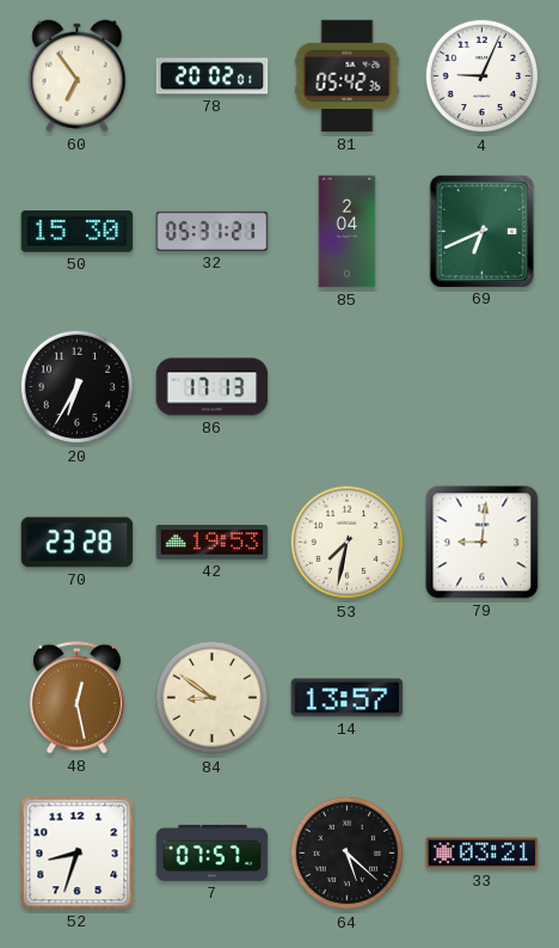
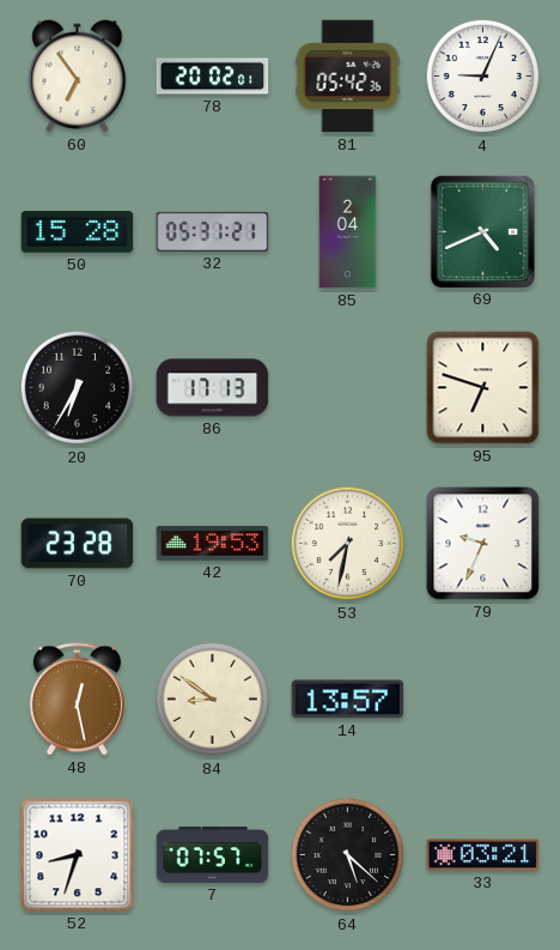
50: 15:30 -> 15:28
69: 6:41 -> 4:41
95: none -> 6:48
79: 9:01 -> 9:34
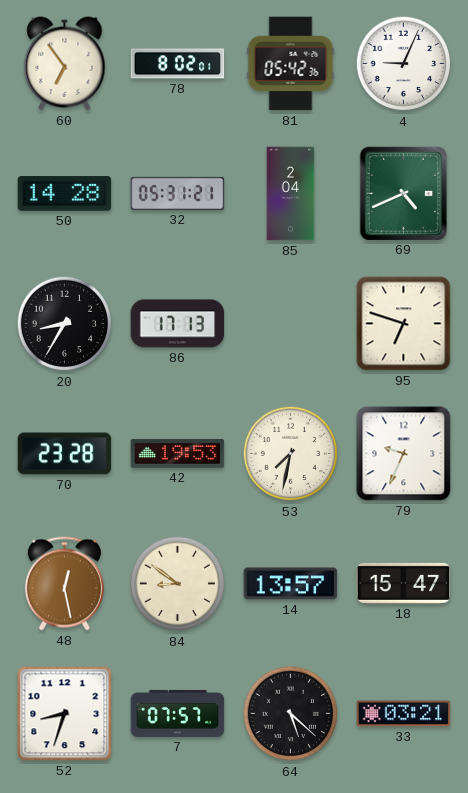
78: 20:02 -> 8:02
50: 15:28 -> 14:28
20: 6:35 -> 8:35
18: none -> 15:47
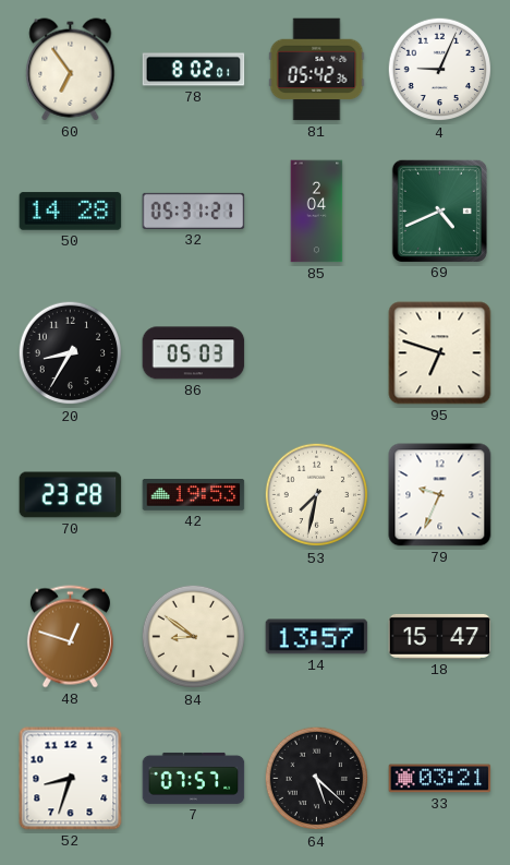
86: 17:13 -> 05:03
48: 12:28 -> 12:48
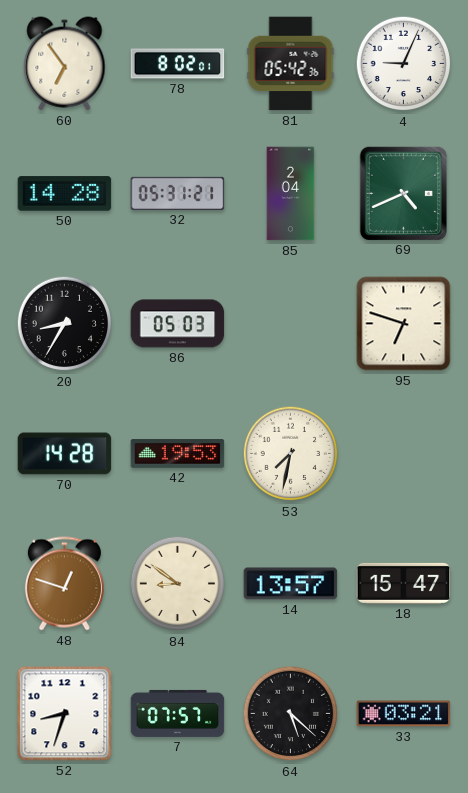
70: 23:28 -> 14:28
79: 9:34 -> none
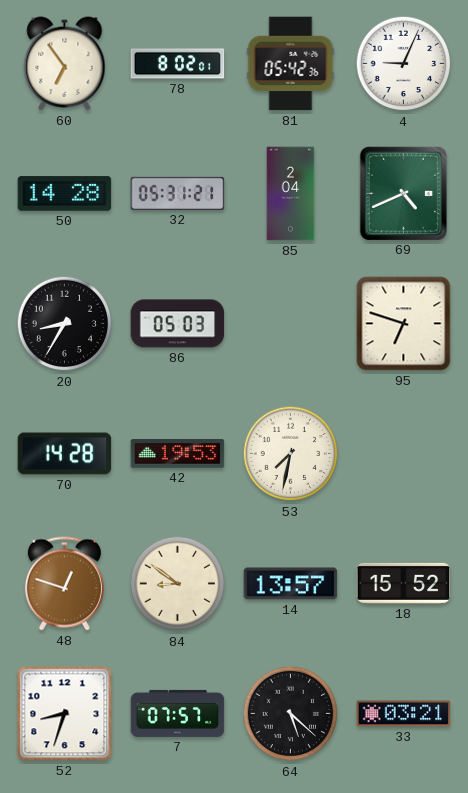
18: 15:47 -> 15:52
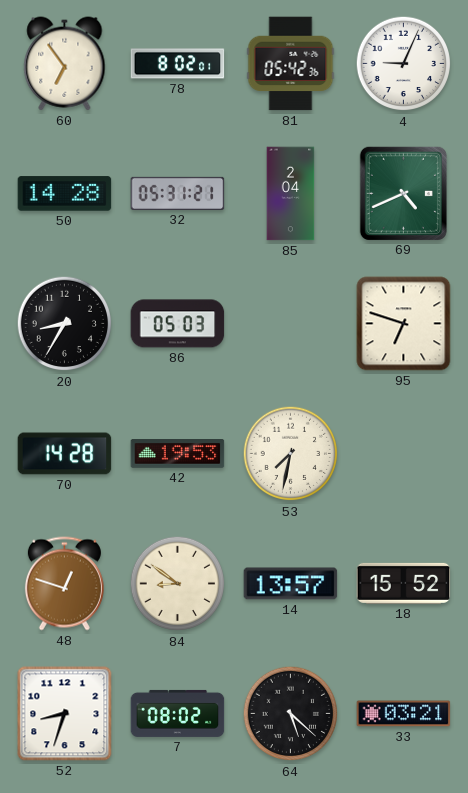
7: 07:57 -> 08:02
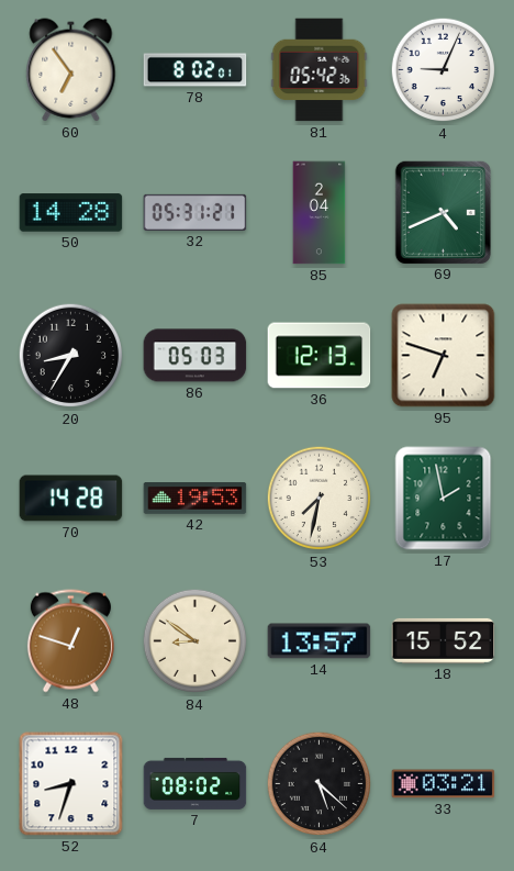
36: none -> 12:13
17: none -> 1:58
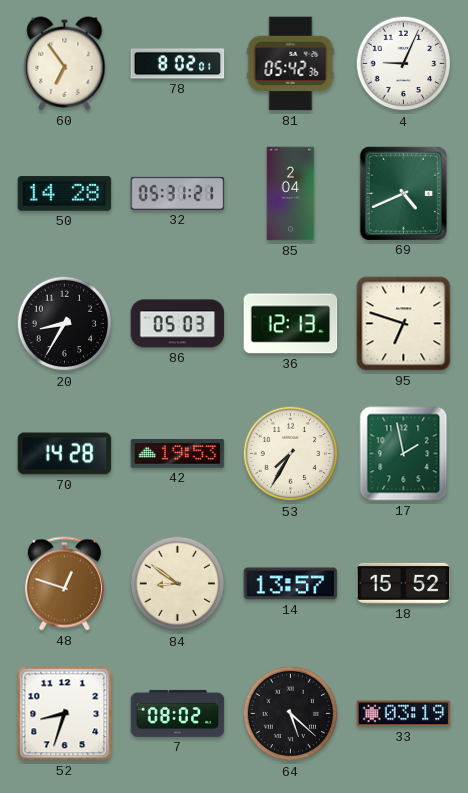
53: 7:32 -> 7:35
33: 03:21 -> 03:19
